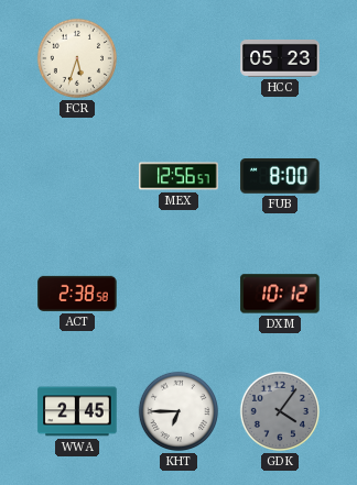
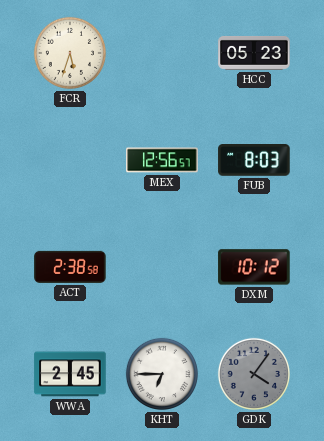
FUB: 8:00 -> 8:03
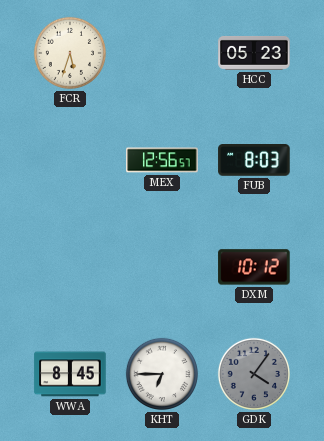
ACT: 2:38 -> none
WWA: 2:45 -> 8:45
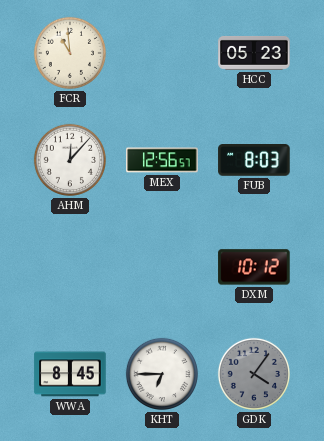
FCR: 5:33 -> 10:59
AHM: none -> 12:07
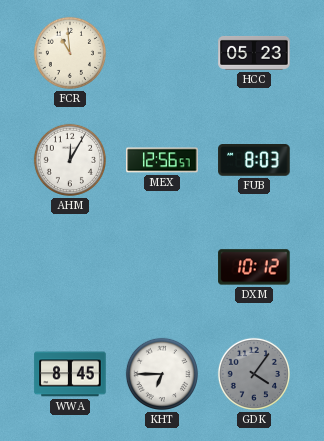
AHM: 12:07 -> 12:05
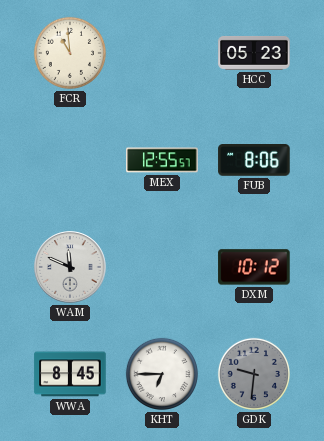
AHM: 12:05 -> none
MEX: 12:56 -> 12:55
FUB: 8:03 -> 8:06
WAM: none -> 11:49
GDK: 4:06 -> 9:31
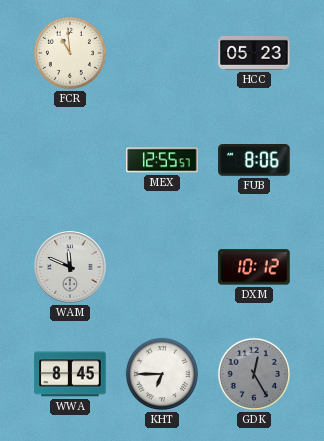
GDK: 9:31 -> 12:25
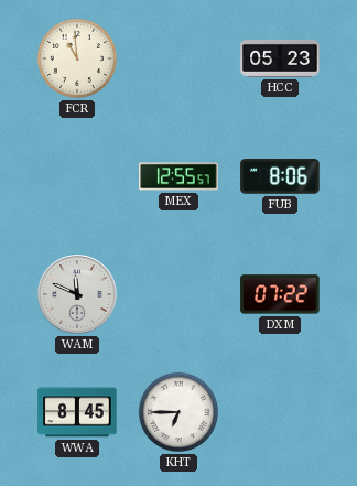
DXM: 10:12 -> 07:22
GDK: 12:25 -> none
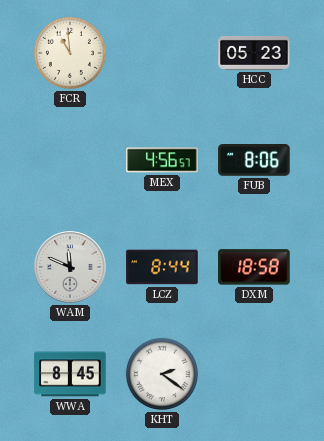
MEX: 12:55 -> 4:56
LCZ: none -> 8:44
DXM: 07:22 -> 18:58
KHT: 6:45 -> 2:21
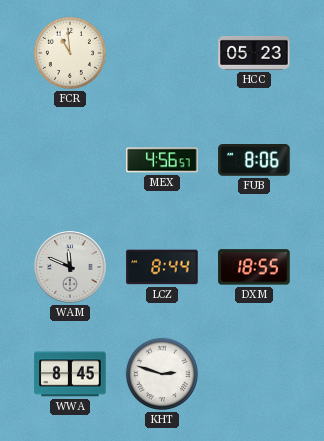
DXM: 18:58 -> 18:55
KHT: 2:21 -> 2:48
